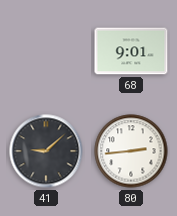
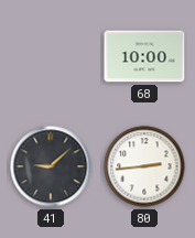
68: 9:01 -> 10:00
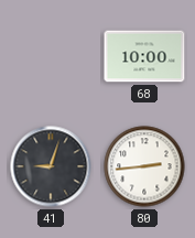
41: 9:08 -> 9:03
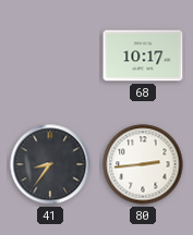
68: 10:00 -> 10:17
41: 9:03 -> 8:36
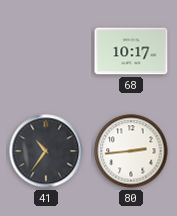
41: 8:36 -> 10:36
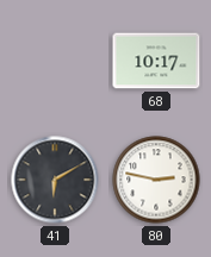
41: 10:36 -> 6:10
80: 2:44 -> 2:47
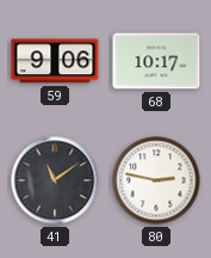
59: none -> 9:06
41: 6:10 -> 11:09
